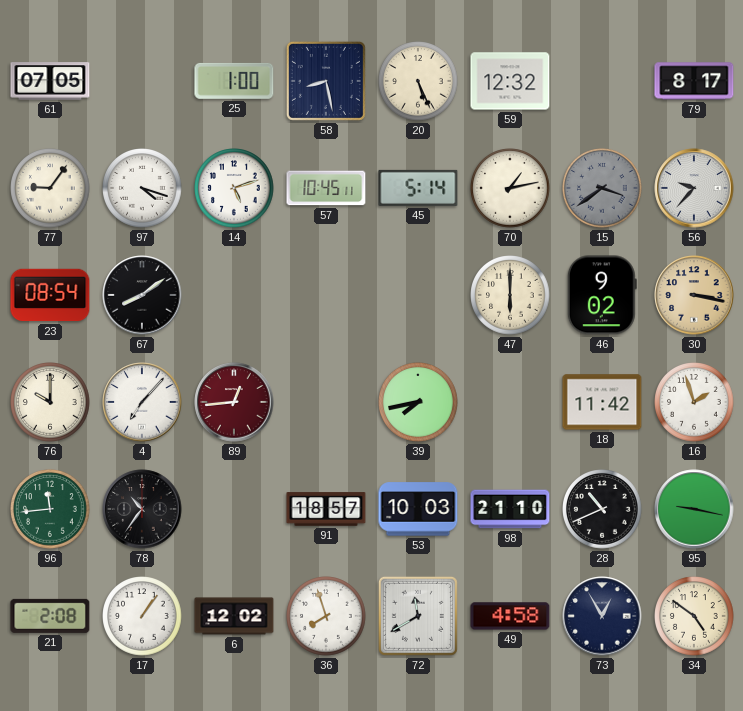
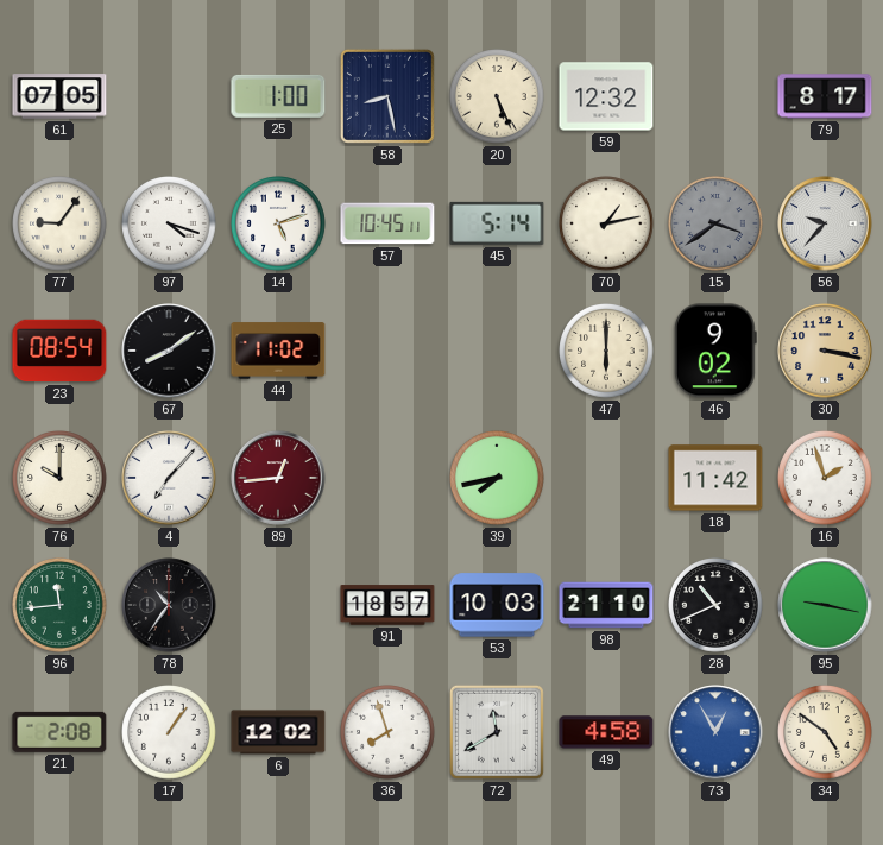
44: none -> 11:02
73 dial: navy -> blue
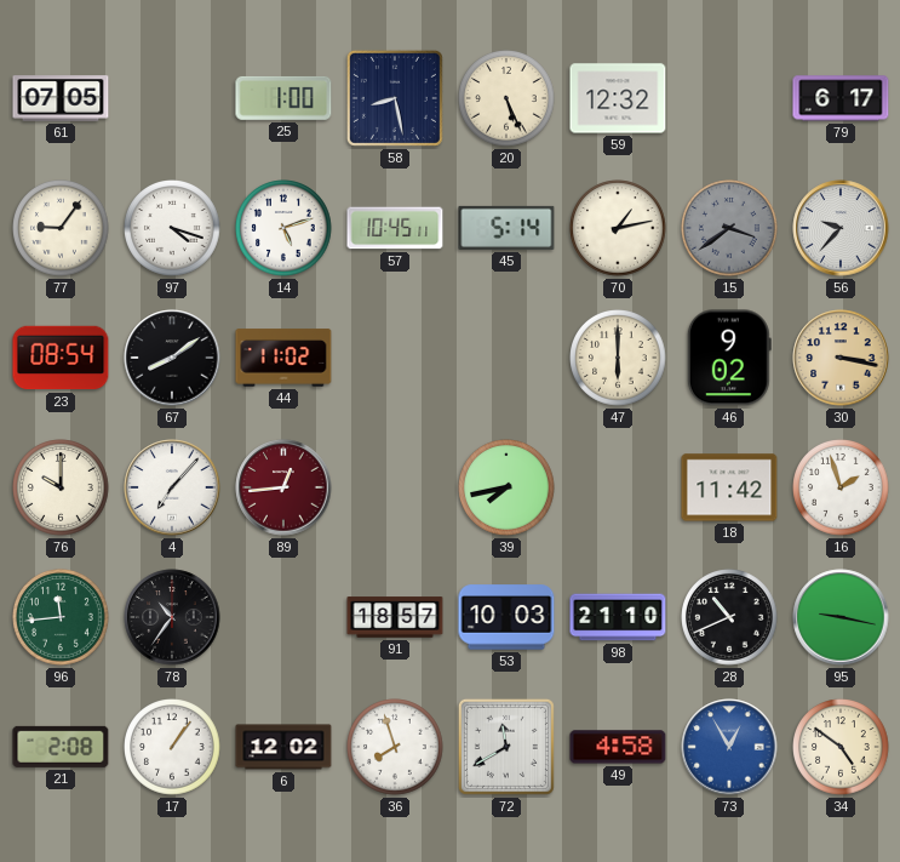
79: 8:17 -> 6:17
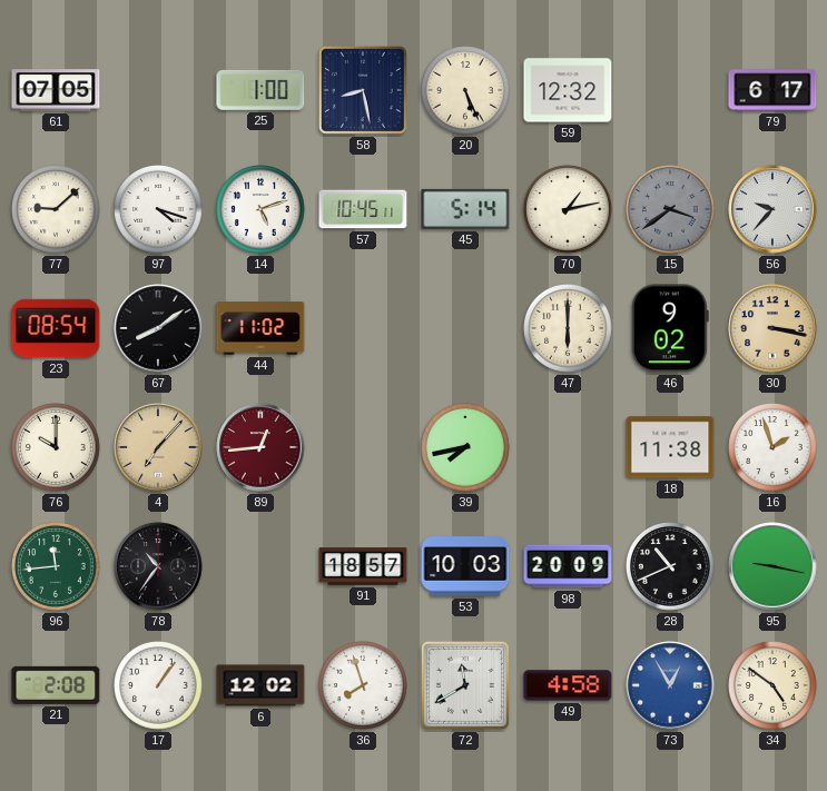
77: 9:06 -> 9:08
4 dial: white -> champagne
18: 11:42 -> 11:38
98: 21:10 -> 20:09
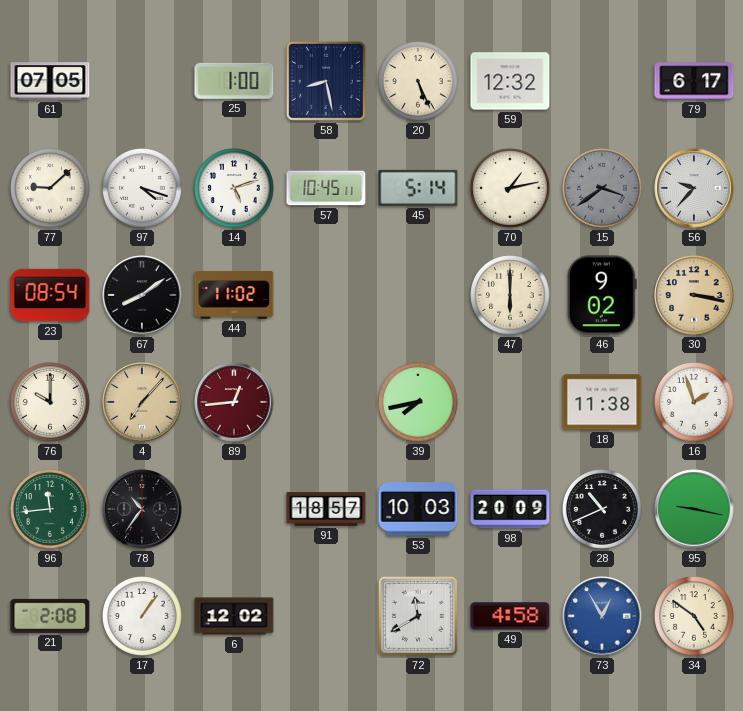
36: 7:57 -> none
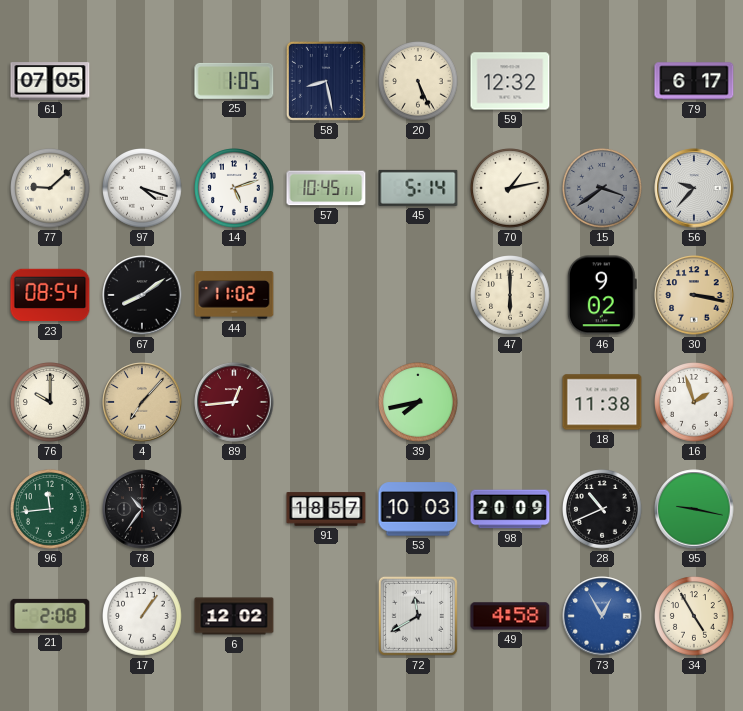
25: 1:00 -> 1:05
34: 4:51 -> 4:55
